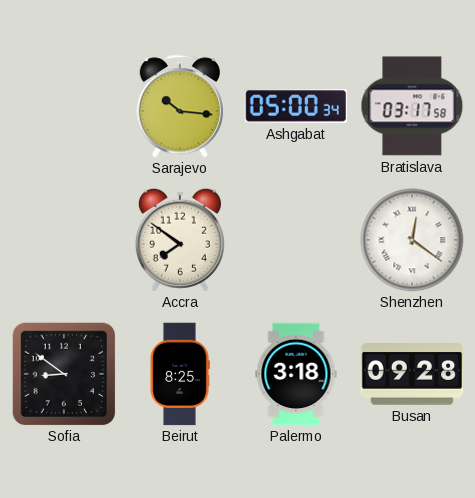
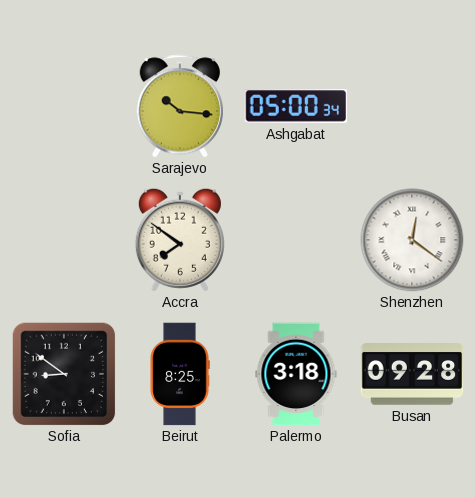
Bratislava: 03:17 -> none
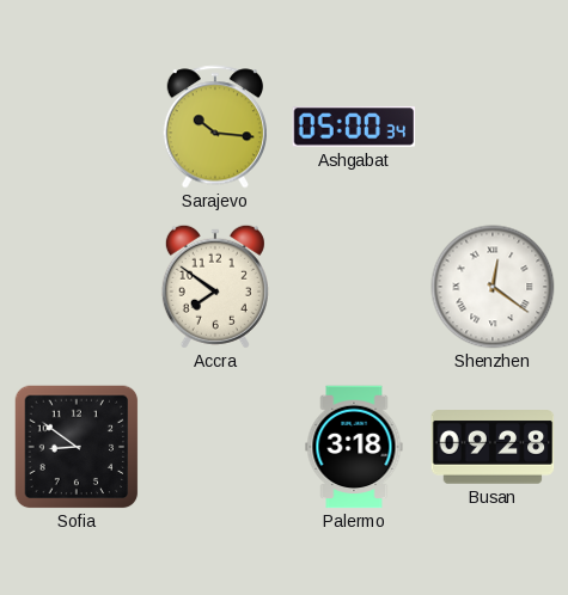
Beirut: 8:25 -> none
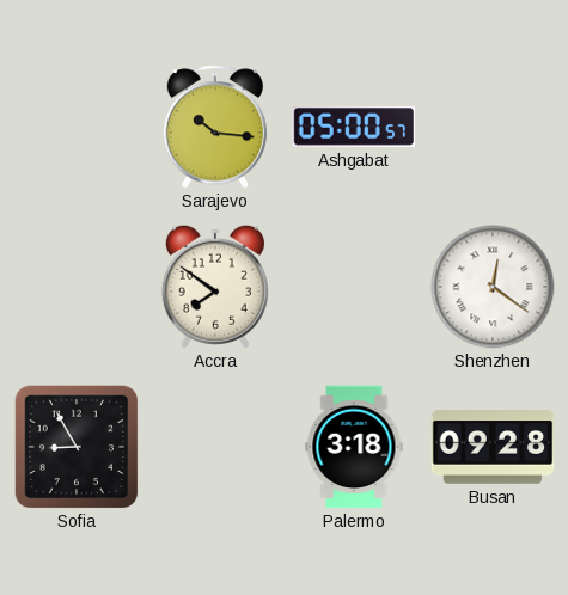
Ashgabat: 05:00:34 -> 05:00:57
Sofia: 8:51 -> 8:55
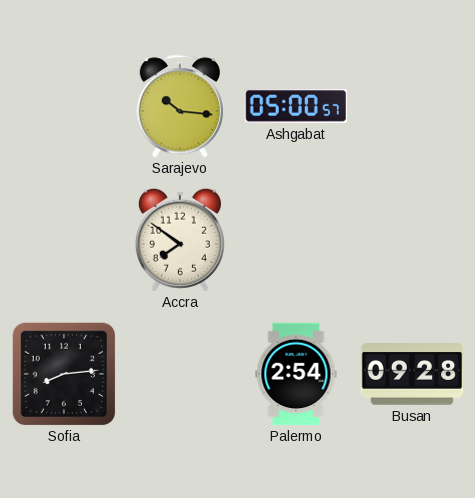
Shenzhen: 12:21 -> none
Sofia: 8:55 -> 8:14
Palermo: 3:18 -> 2:54
